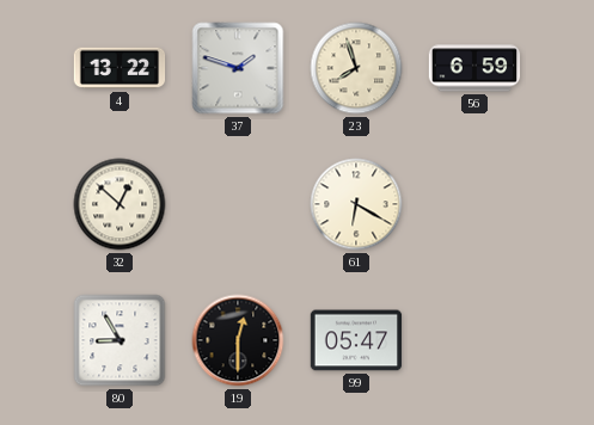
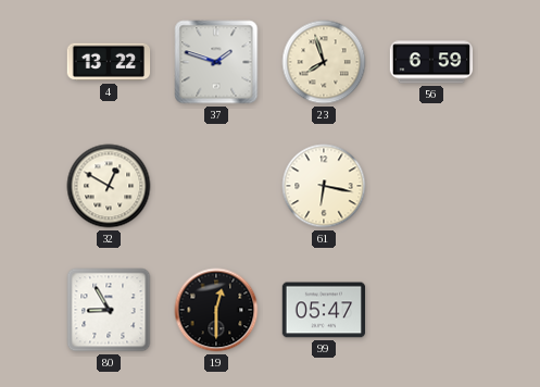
32: 12:52 -> 12:50
61: 6:20 -> 6:17
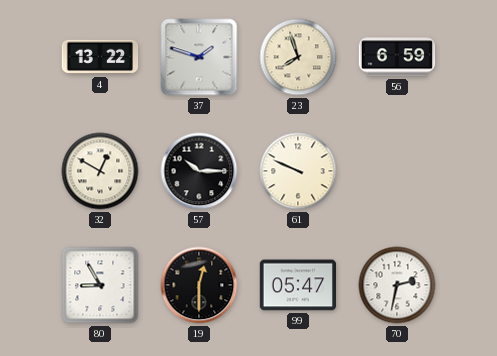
57: none -> 10:15
61: 6:17 -> 9:49
70: none -> 2:32
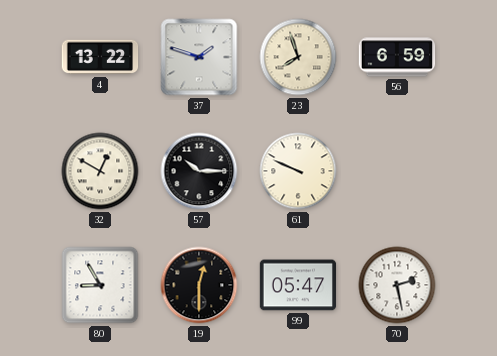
70: 2:32 -> 2:28
